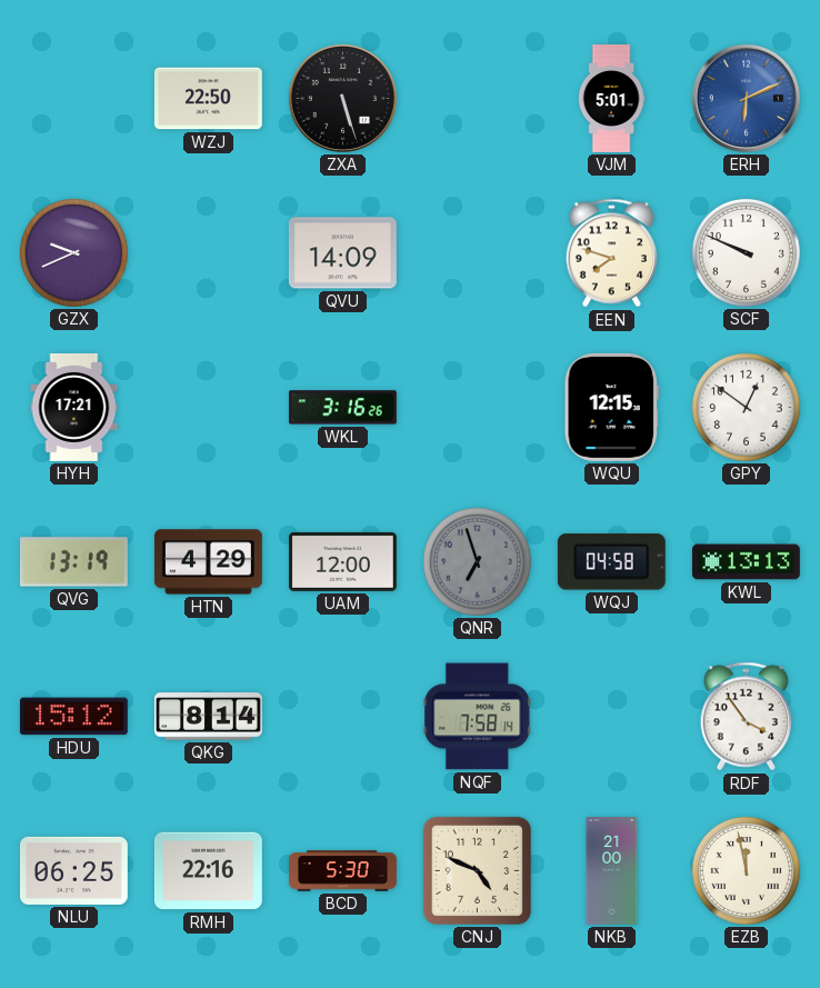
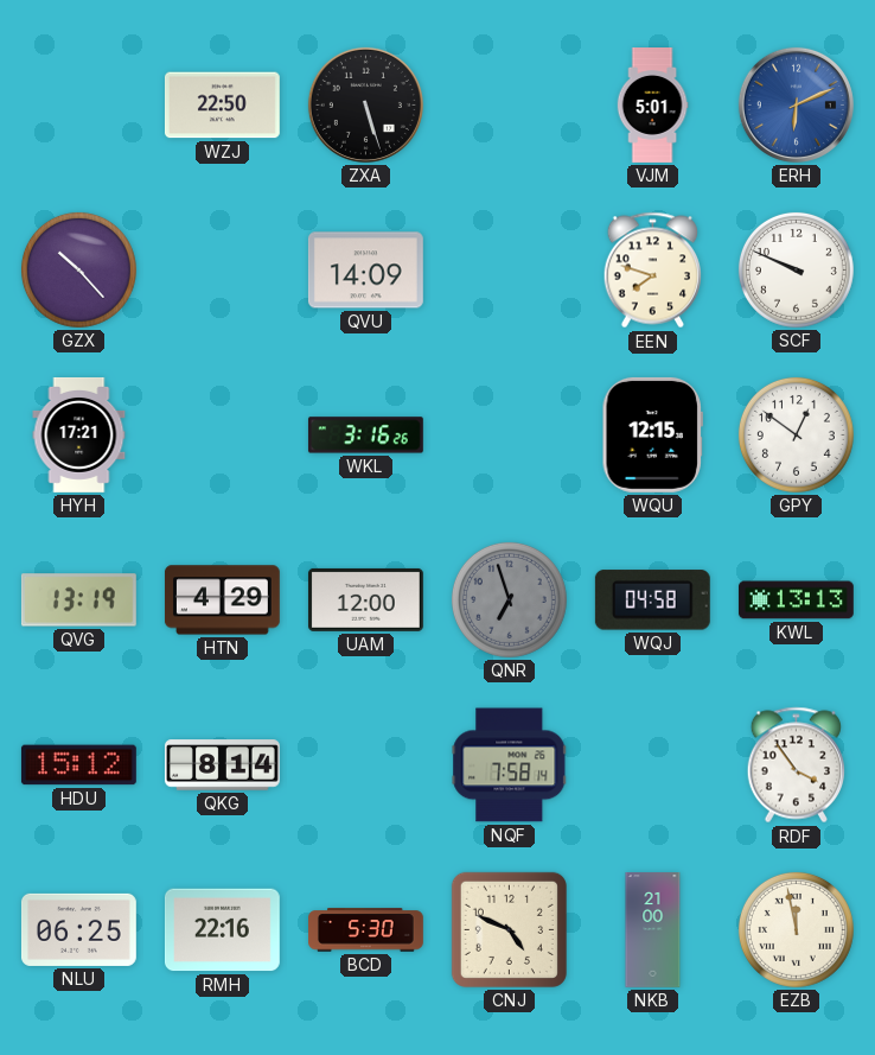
GZX: 9:41 -> 10:23
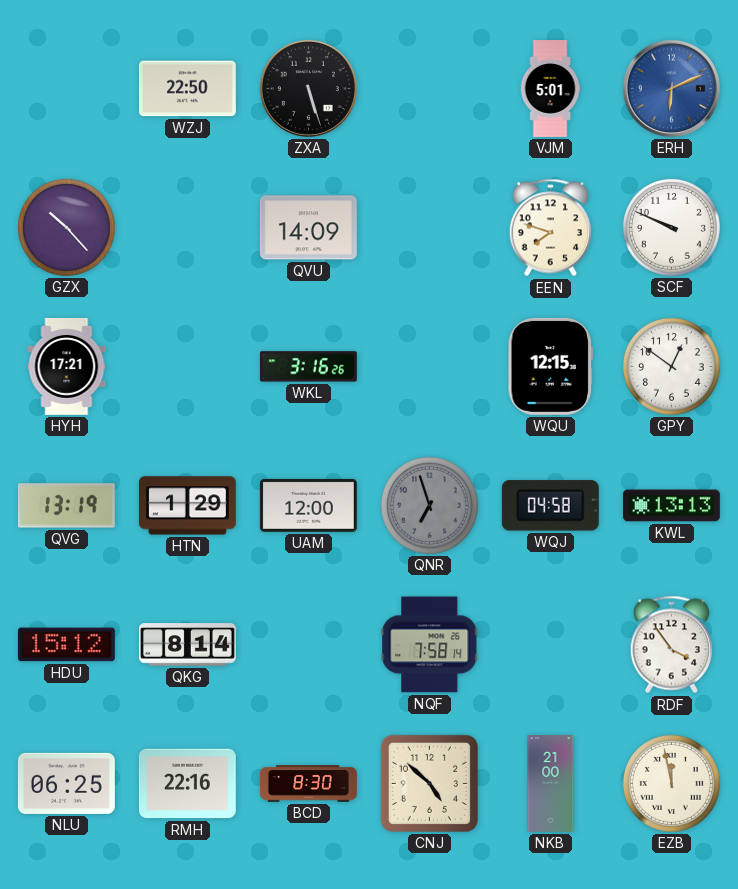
HTN: 4:29 -> 1:29
BCD: 5:30 -> 8:30
CNJ: 4:49 -> 4:52
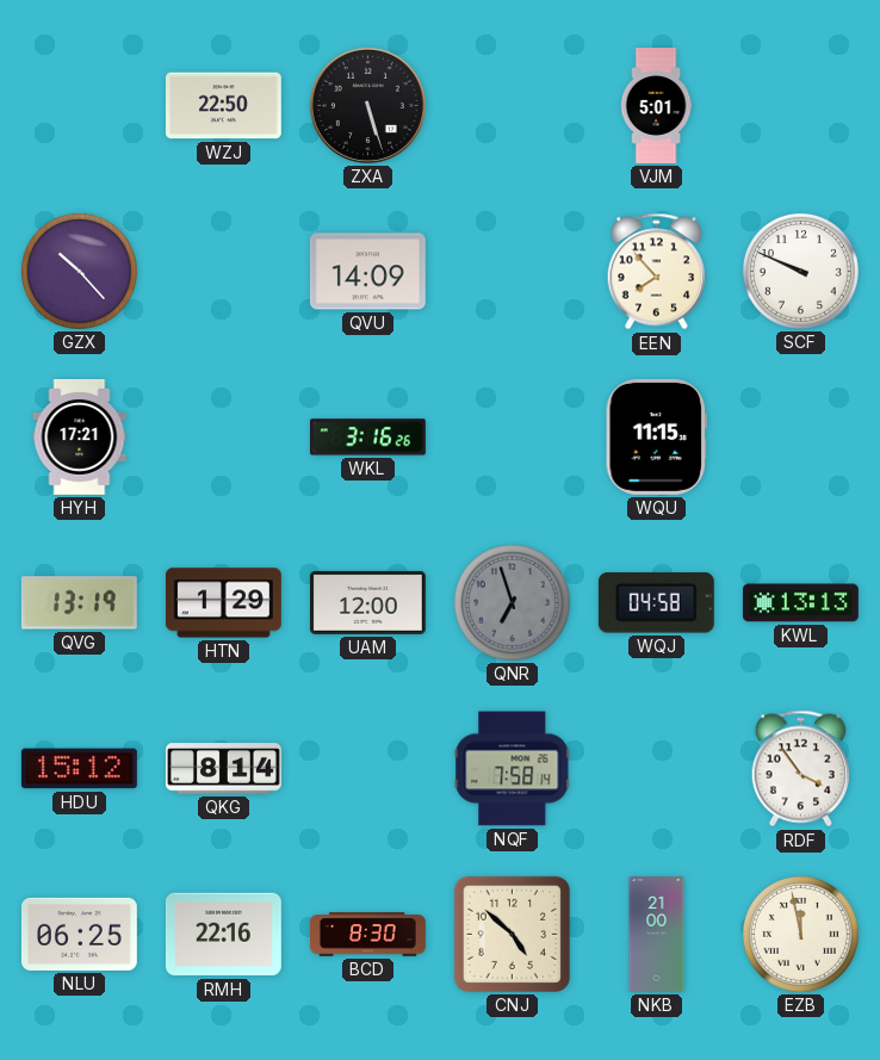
ERH: 6:11 -> none
EEN: 7:48 -> 7:53
WQU: 12:15 -> 11:15
GPY: 12:51 -> none
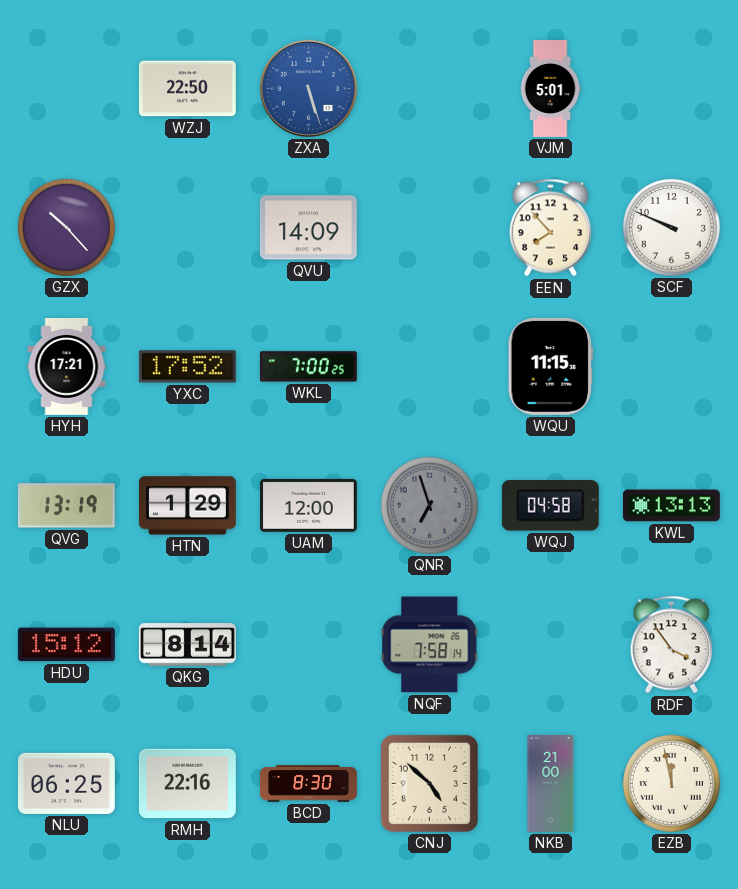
ZXA dial: black -> blue
YXC: none -> 17:52
WKL: 3:16 -> 7:00
